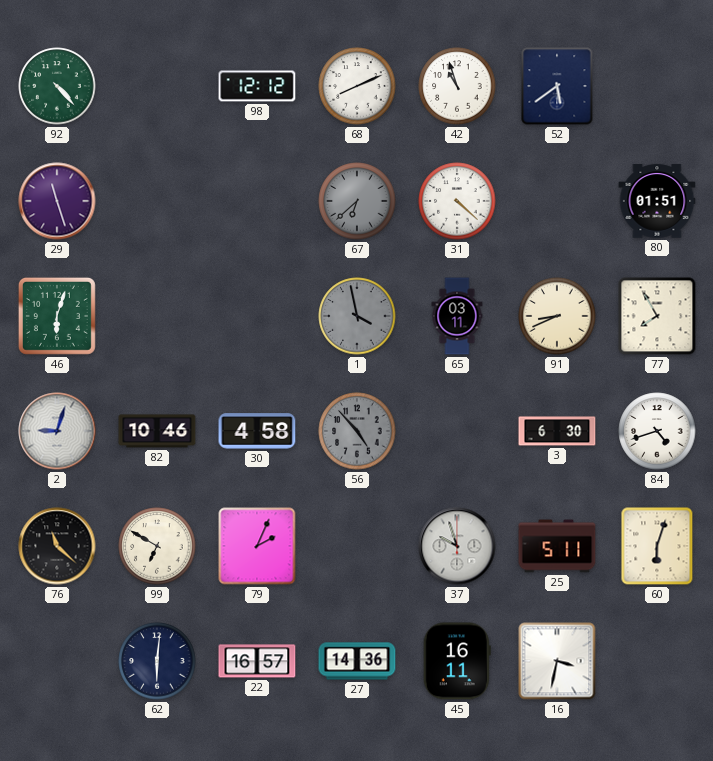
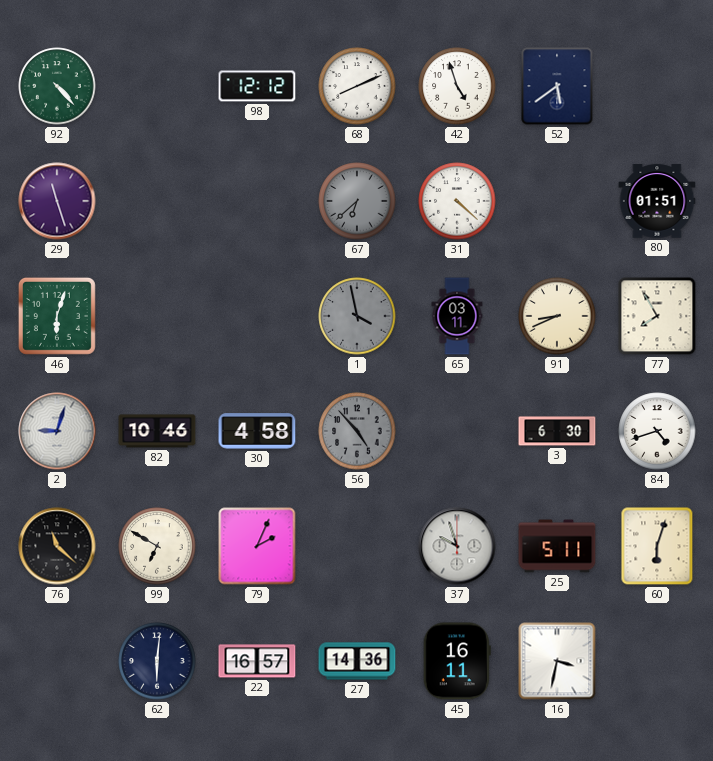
42: 10:57 -> 4:57
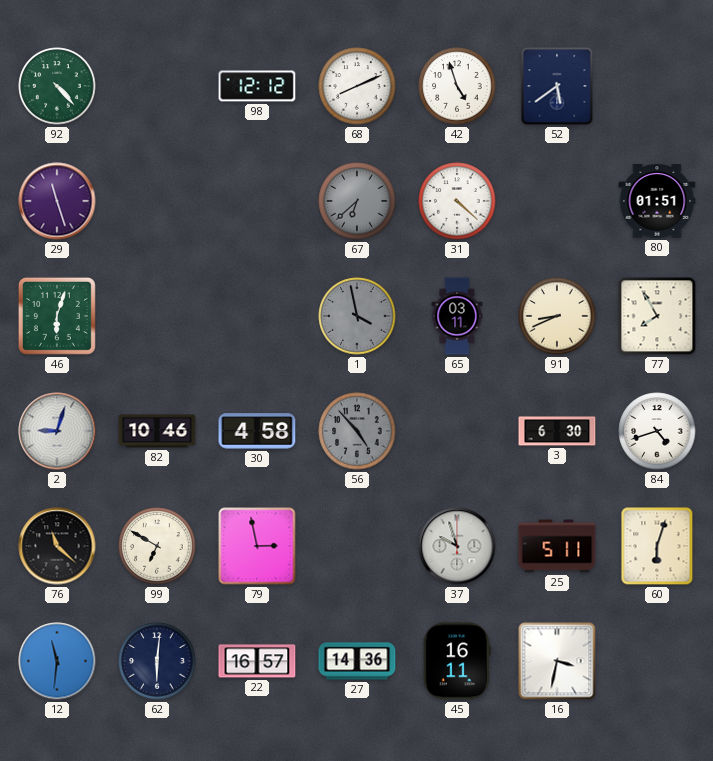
79: 2:04 -> 2:58
12: none -> 11:31
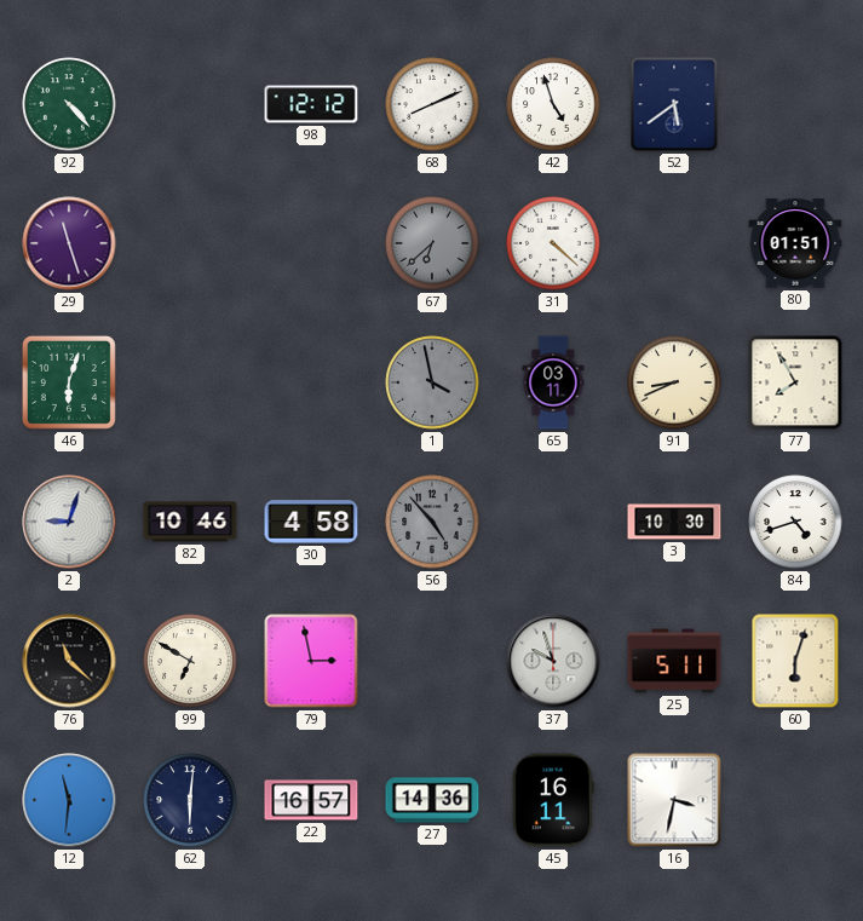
3: 6:30 -> 10:30
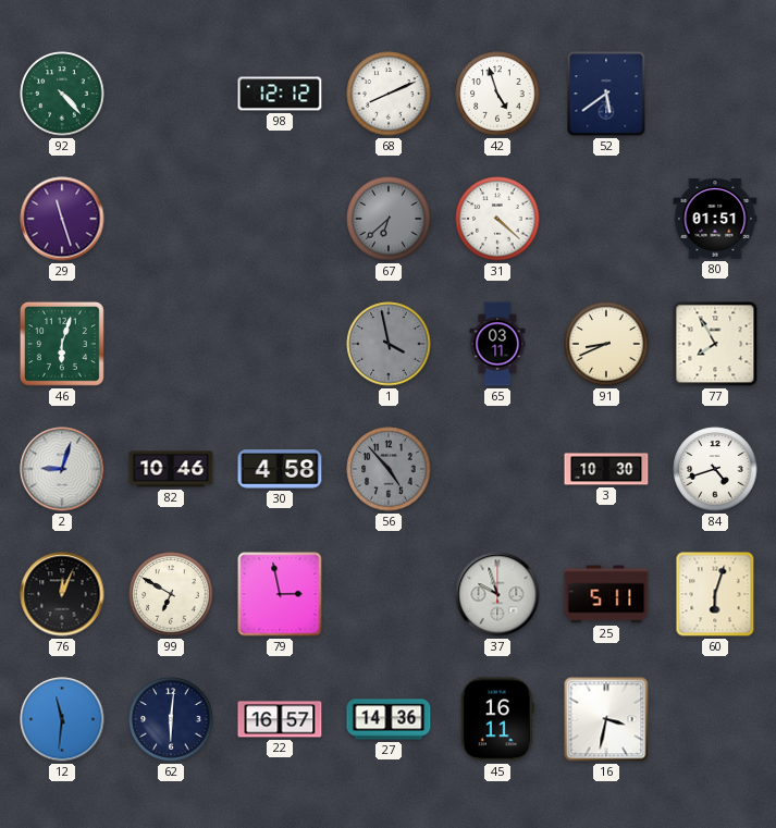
76: 11:22 -> 12:04
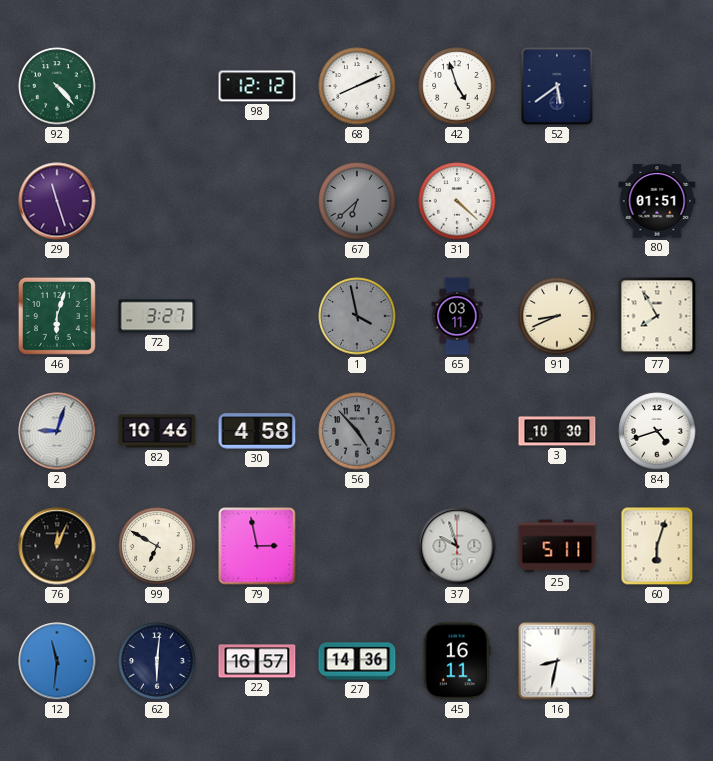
72: none -> 3:27
16: 3:32 -> 8:32
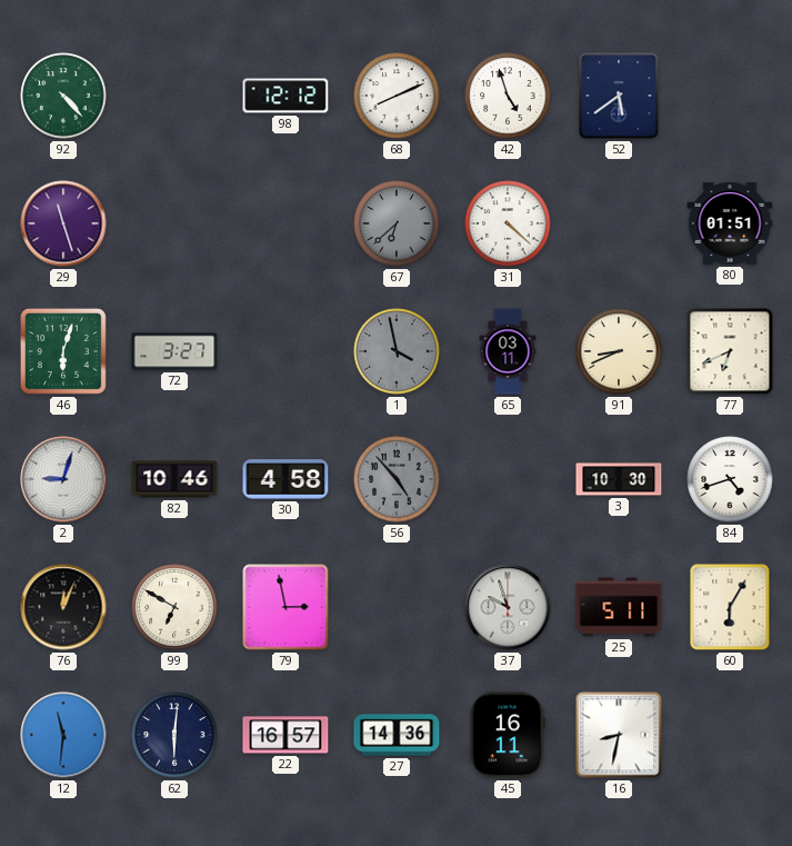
77: 7:55 -> 6:41
60: 6:03 -> 6:05
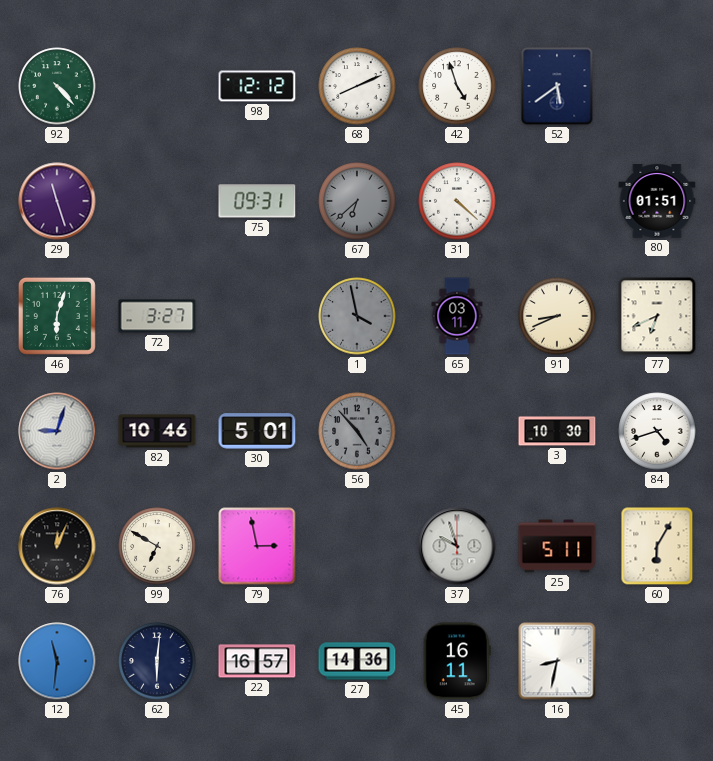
75: none -> 09:31
30: 4:58 -> 5:01
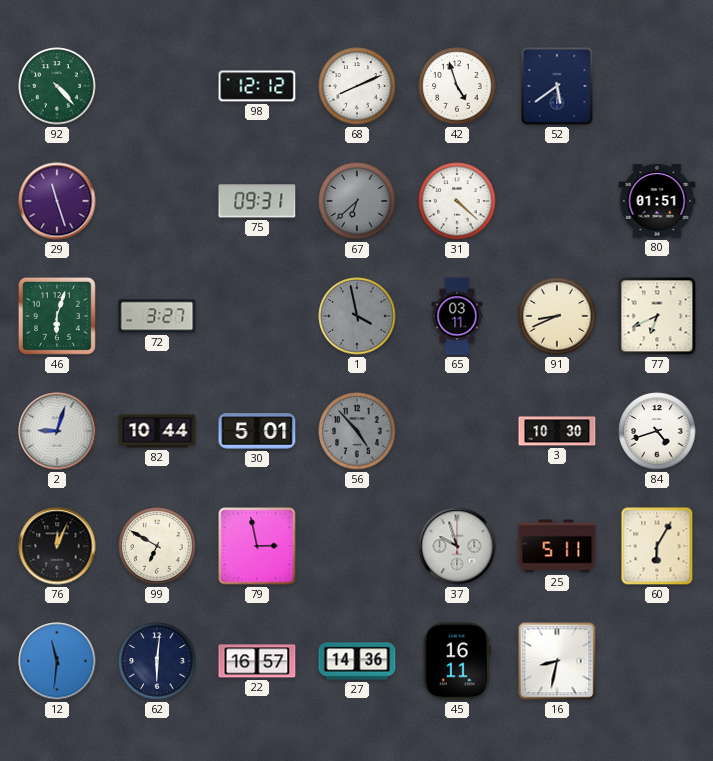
82: 10:46 -> 10:44
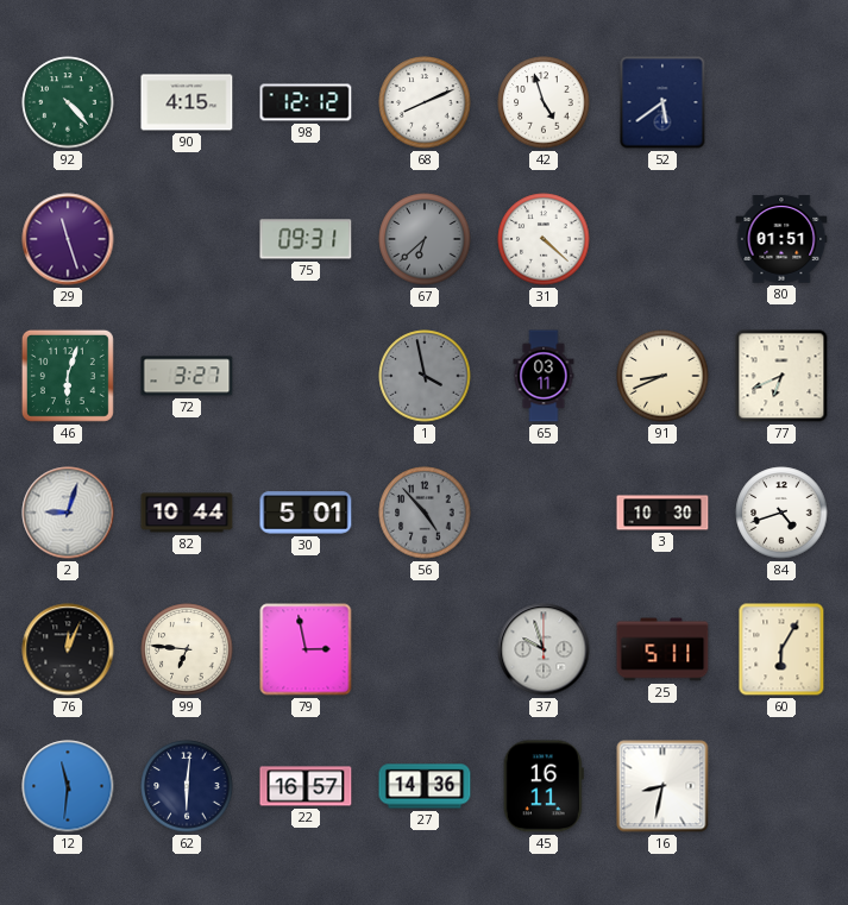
90: none -> 4:15
99: 6:50 -> 6:46
